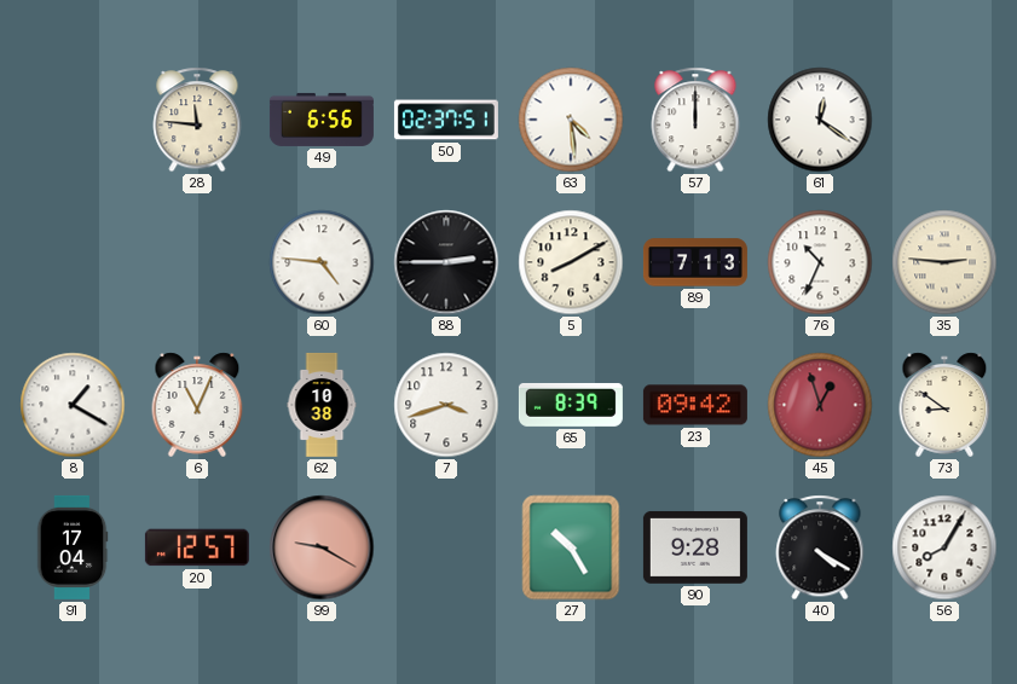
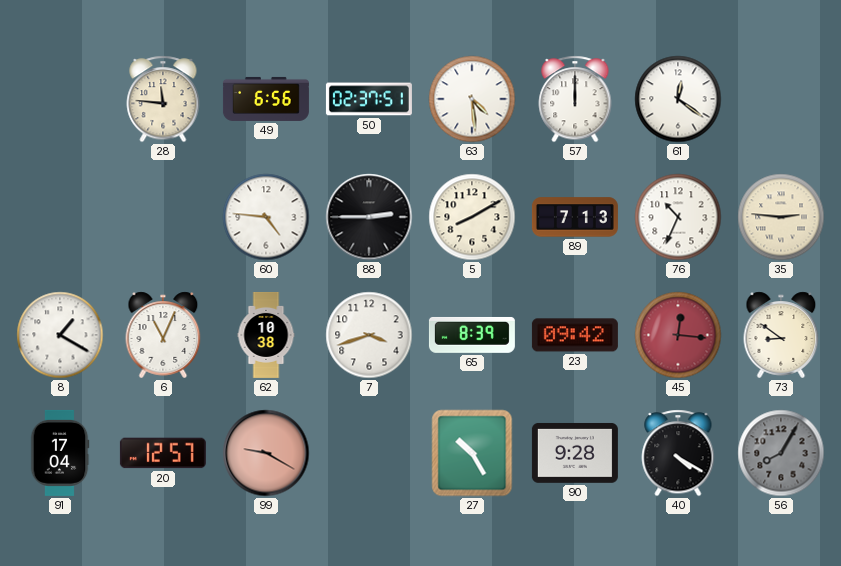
45: 12:57 -> 12:16
56 dial: white -> grey
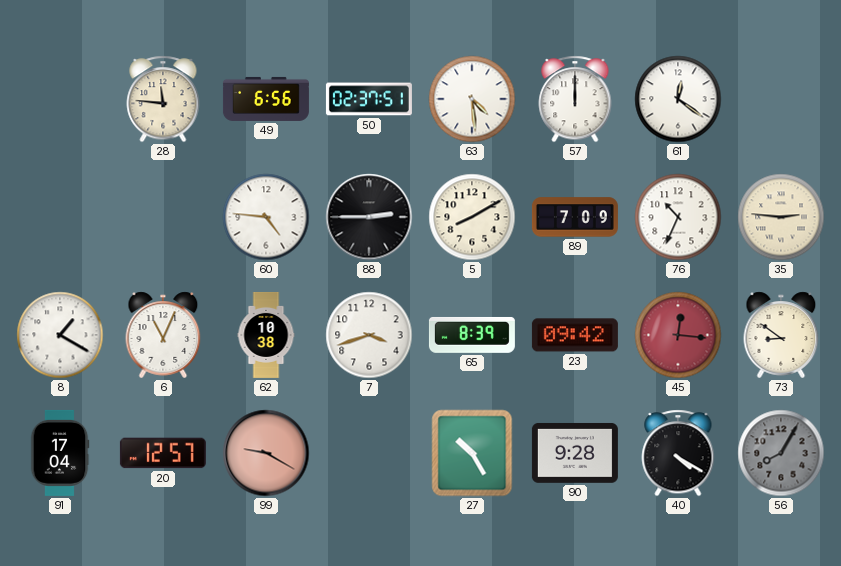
89: 7:13 -> 7:09
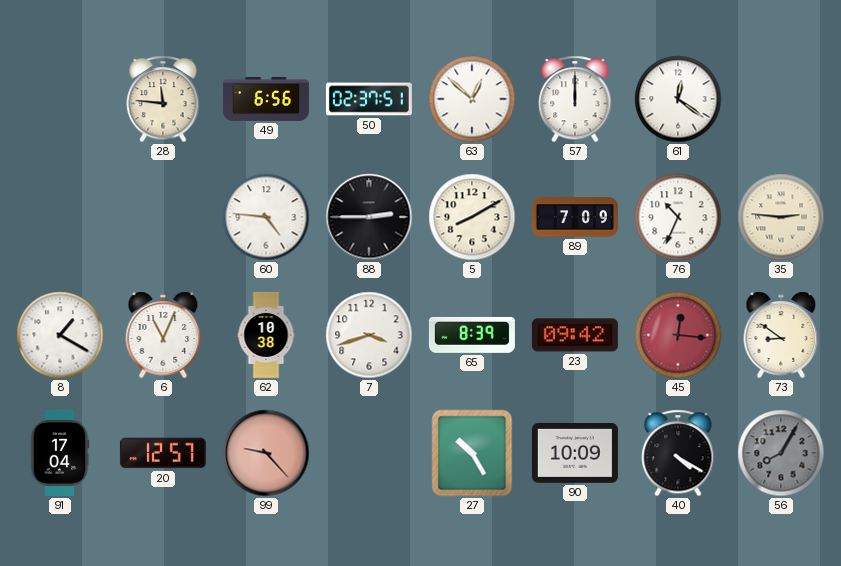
63: 4:29 -> 12:52
99: 9:20 -> 9:23
90: 9:28 -> 10:09
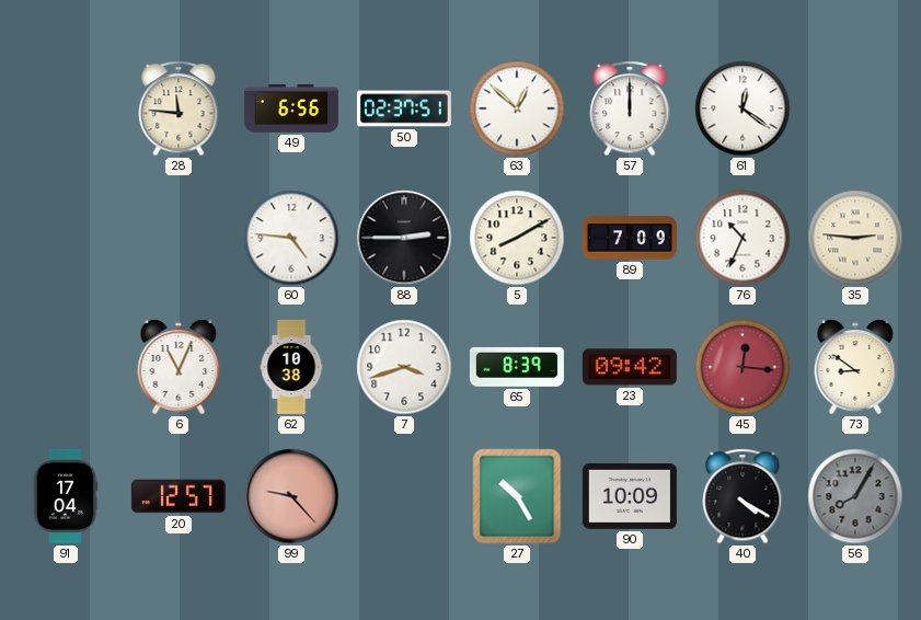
8: 1:20 -> none
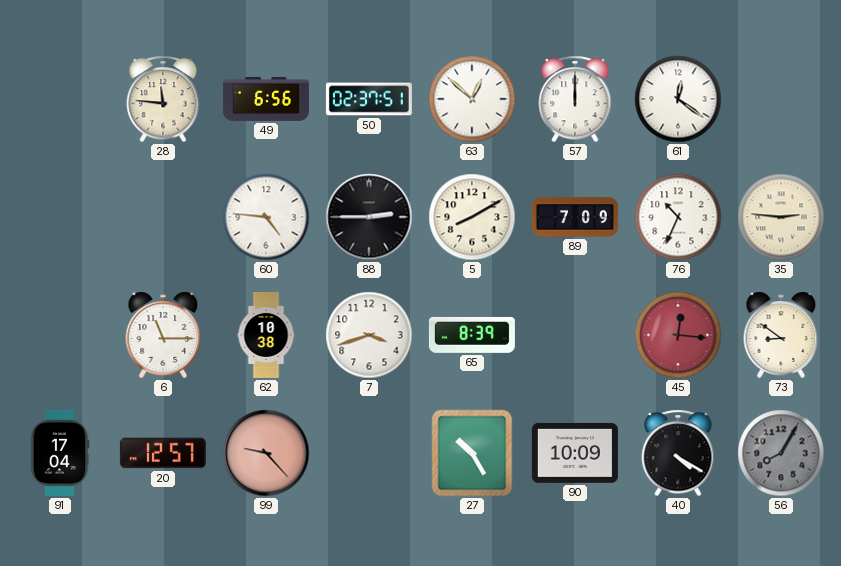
6: 11:04 -> 11:15
23: 09:42 -> none
